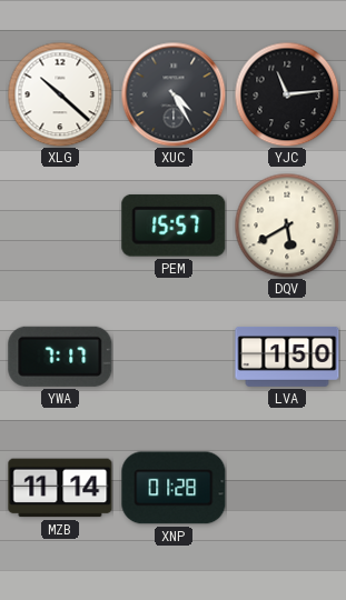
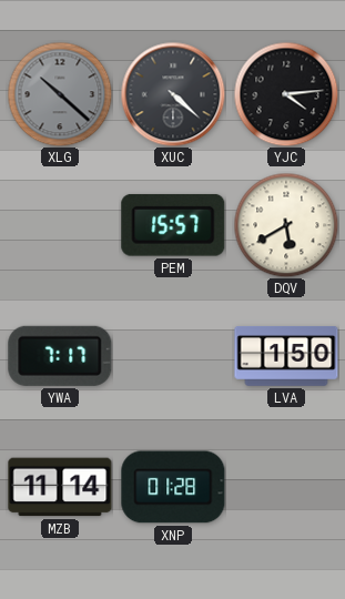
XLG dial: white -> grey
XUC: 4:25 -> 4:22
YJC: 11:14 -> 4:14
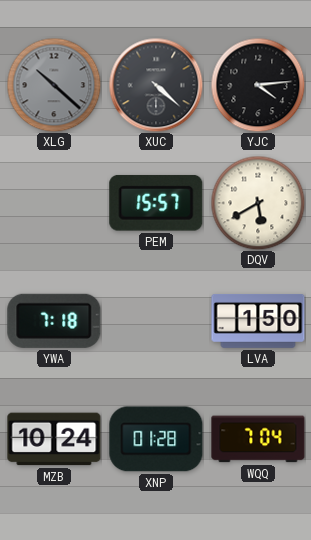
YWA: 7:17 -> 7:18
MZB: 11:14 -> 10:24
WQQ: none -> 7:04
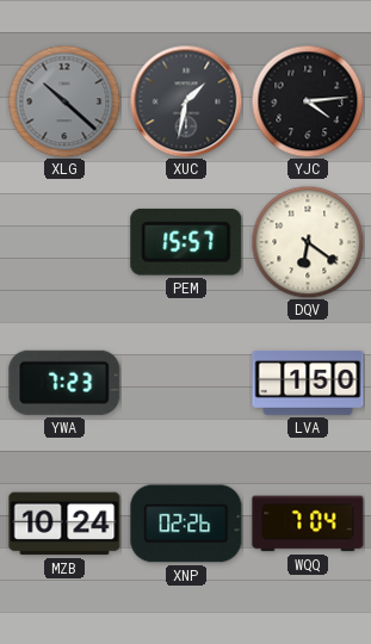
XUC: 4:22 -> 1:32
DQV: 5:40 -> 6:21
YWA: 7:18 -> 7:23
XNP: 01:28 -> 02:26
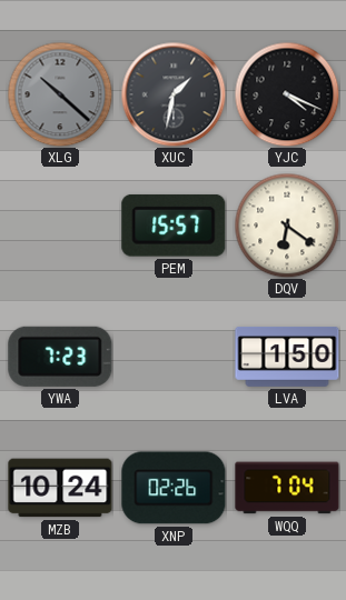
YJC: 4:14 -> 4:19
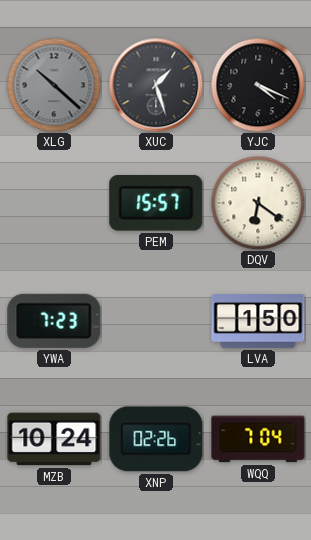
XUC: 1:32 -> 1:27
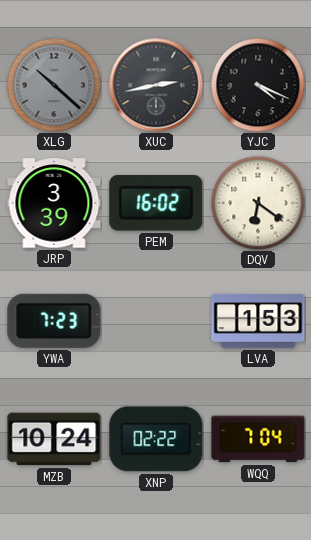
XUC: 1:27 -> 2:43
JRP: none -> 3:39
PEM: 15:57 -> 16:02
LVA: 1:50 -> 1:53
XNP: 02:26 -> 02:22
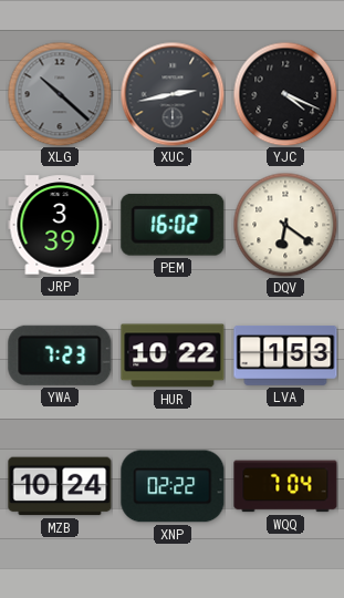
HUR: none -> 10:22
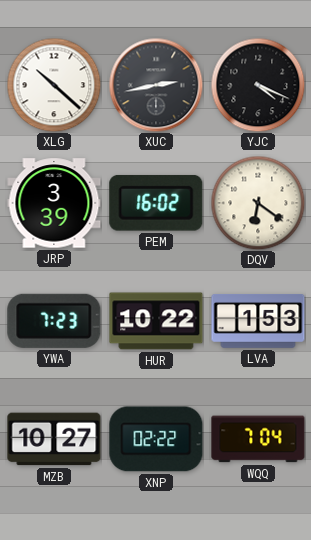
XLG dial: grey -> white
MZB: 10:24 -> 10:27
